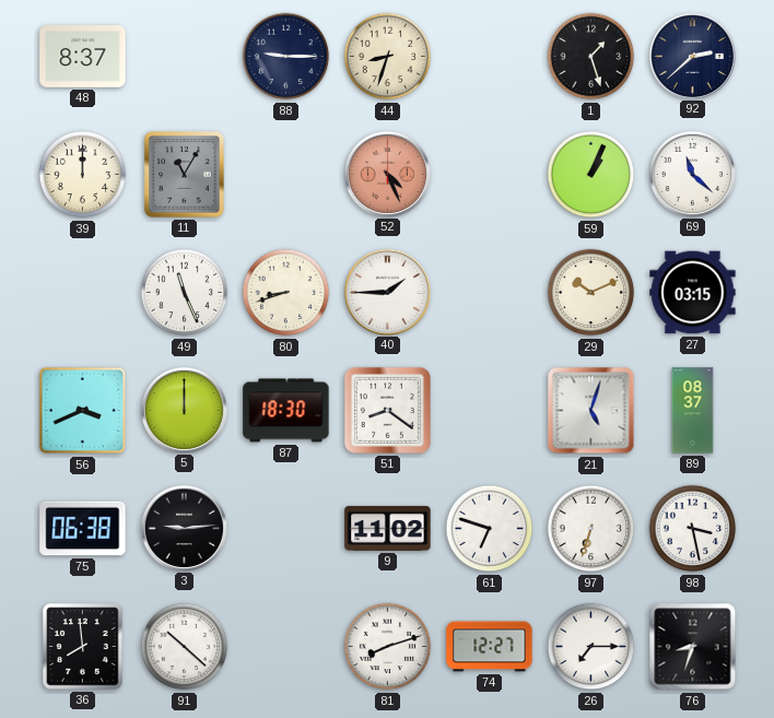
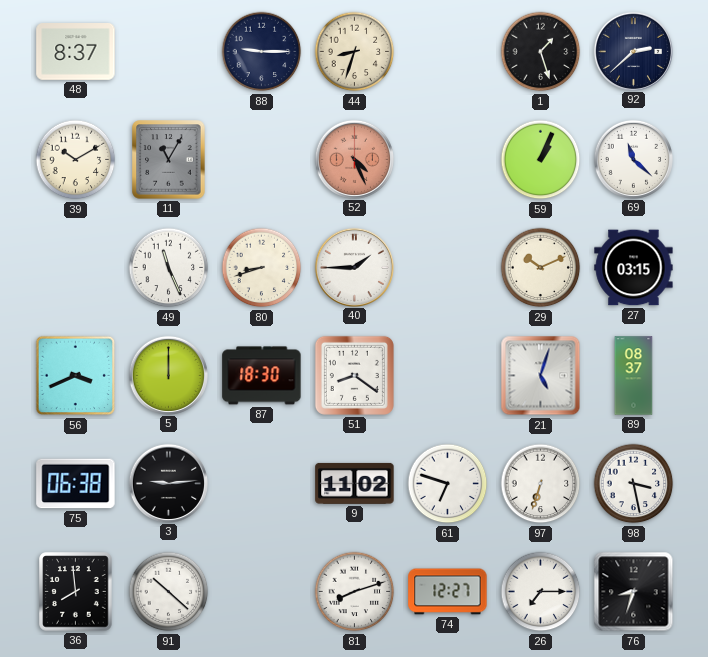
39: 12:00 -> 10:10
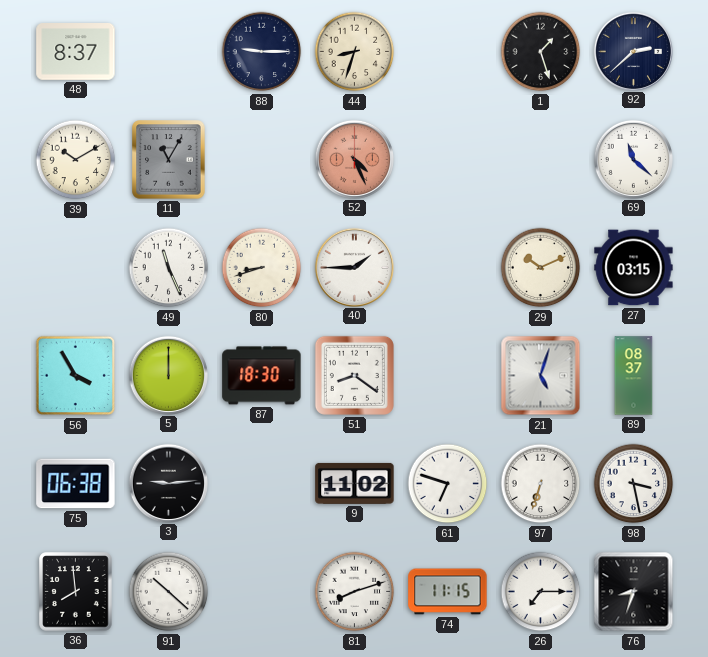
59: 1:04 -> none
56: 3:41 -> 3:55
74: 12:27 -> 11:15
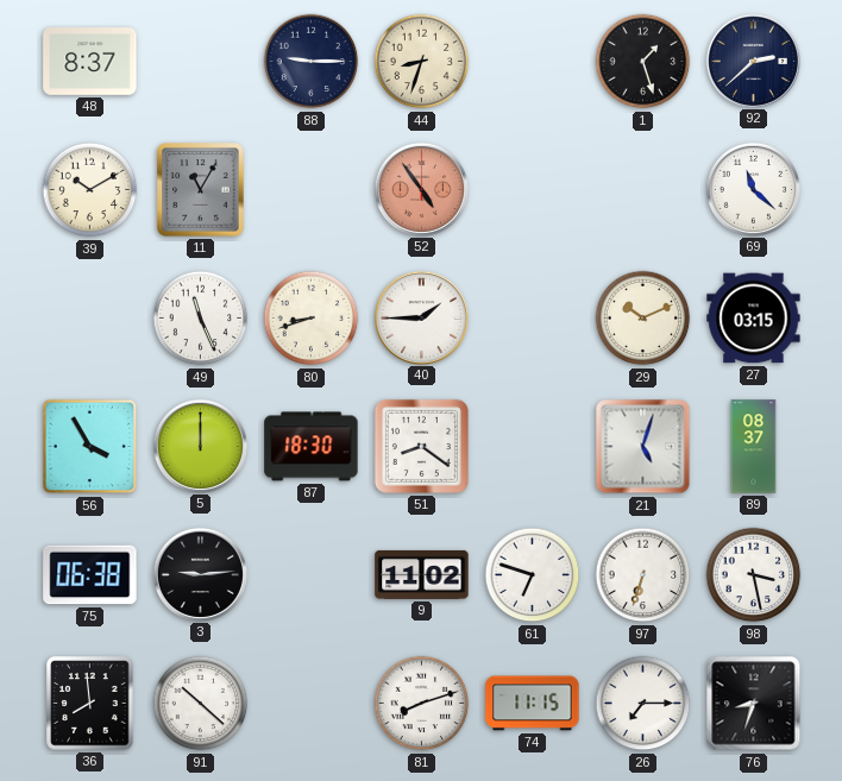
52: 4:26 -> 4:54
